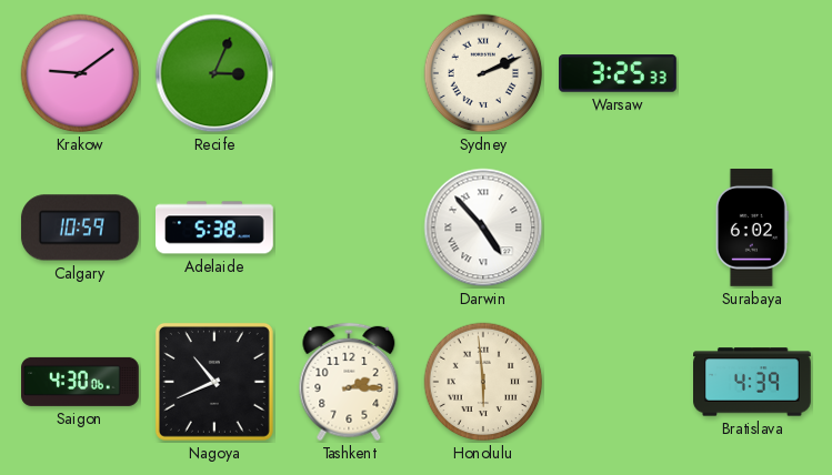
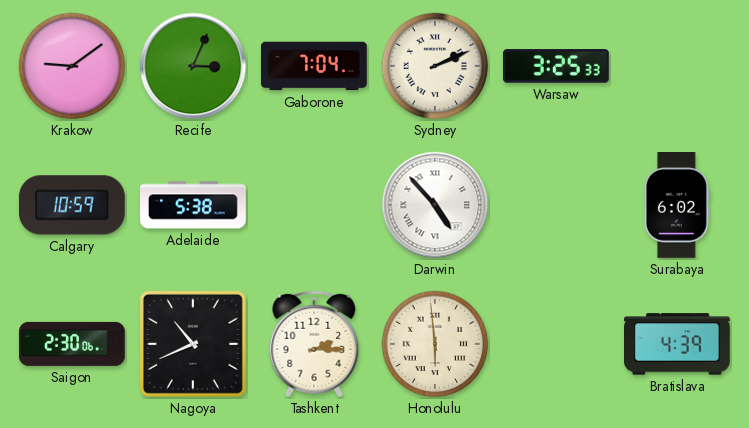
Gaborone: none -> 7:04
Saigon: 4:30 -> 2:30
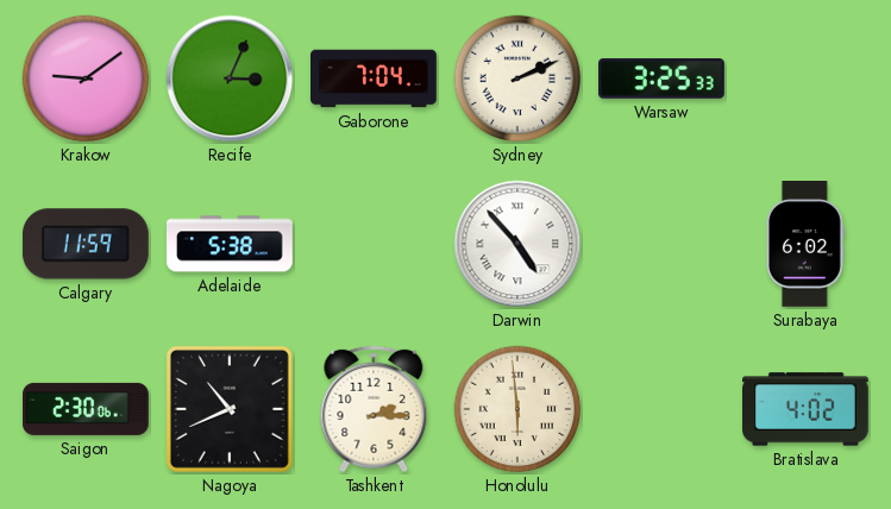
Calgary: 10:59 -> 11:59
Bratislava: 4:39 -> 4:02
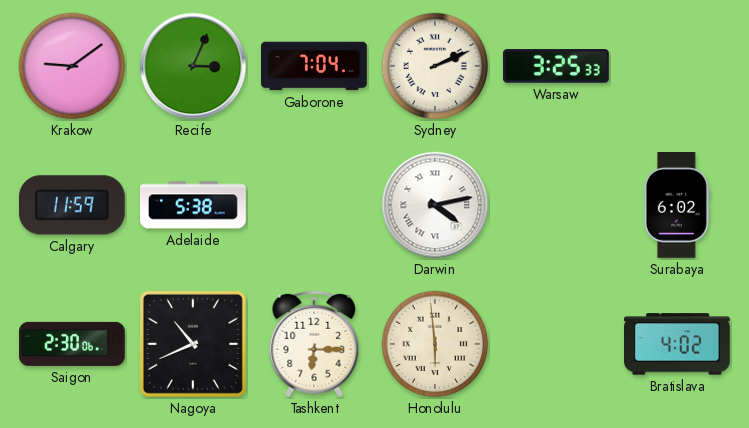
Darwin: 4:53 -> 4:13
Tashkent: 2:15 -> 6:15
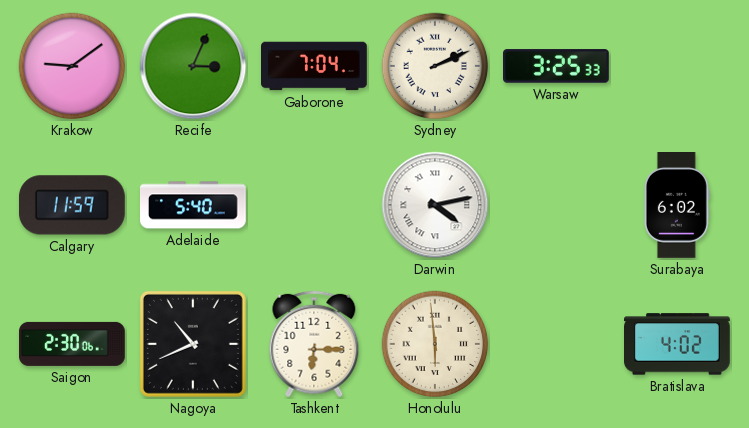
Adelaide: 5:38 -> 5:40
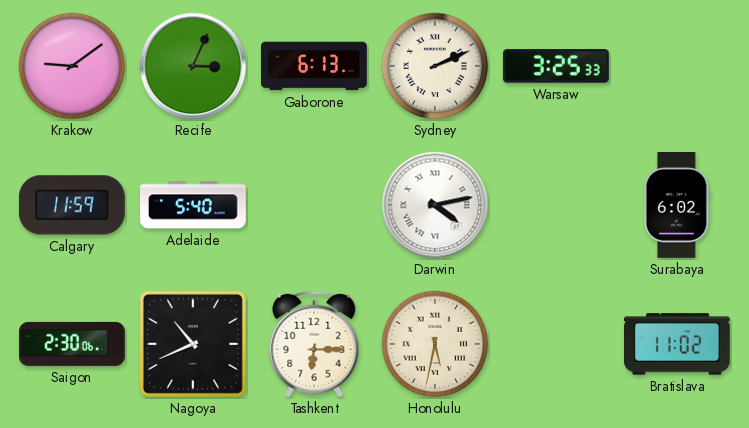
Gaborone: 7:04 -> 6:13
Honolulu: 5:59 -> 5:32
Bratislava: 4:02 -> 11:02
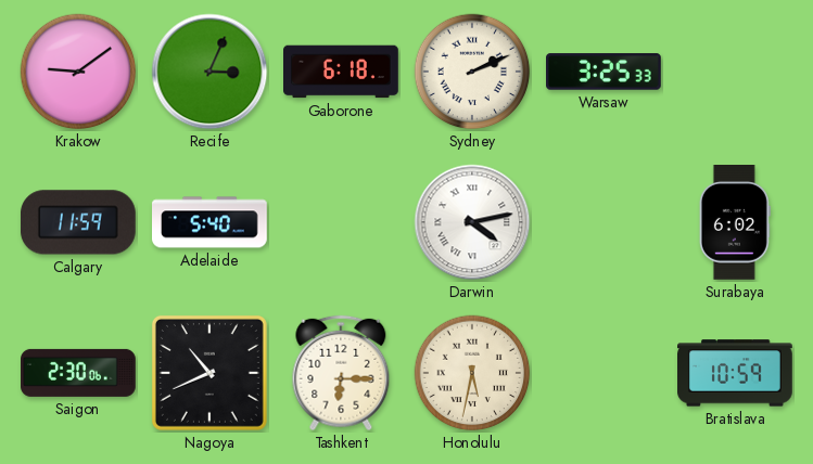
Gaborone: 6:13 -> 6:18
Bratislava: 11:02 -> 10:59
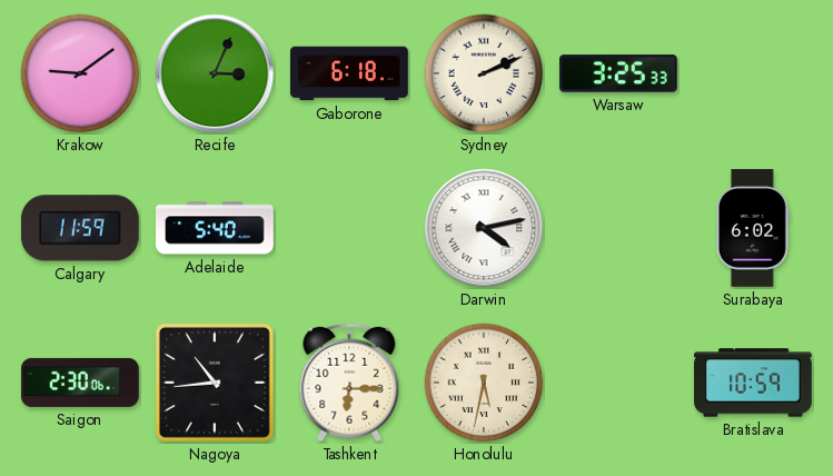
Nagoya: 10:41 -> 10:44
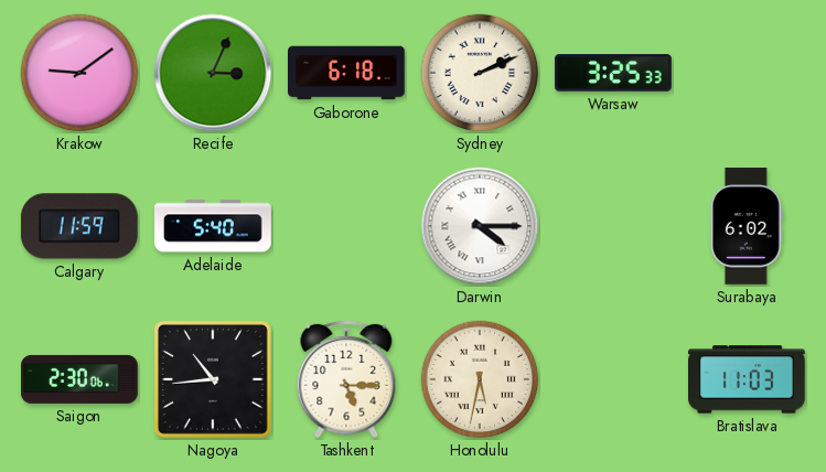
Darwin: 4:13 -> 4:15
Tashkent: 6:15 -> 5:15
Bratislava: 10:59 -> 11:03
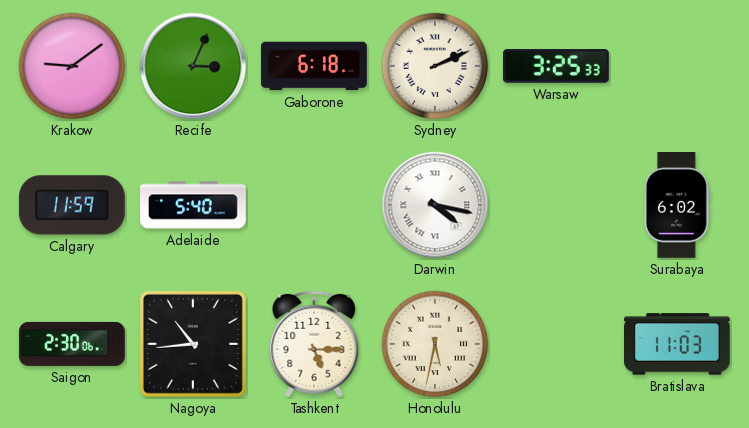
Darwin: 4:15 -> 4:17
